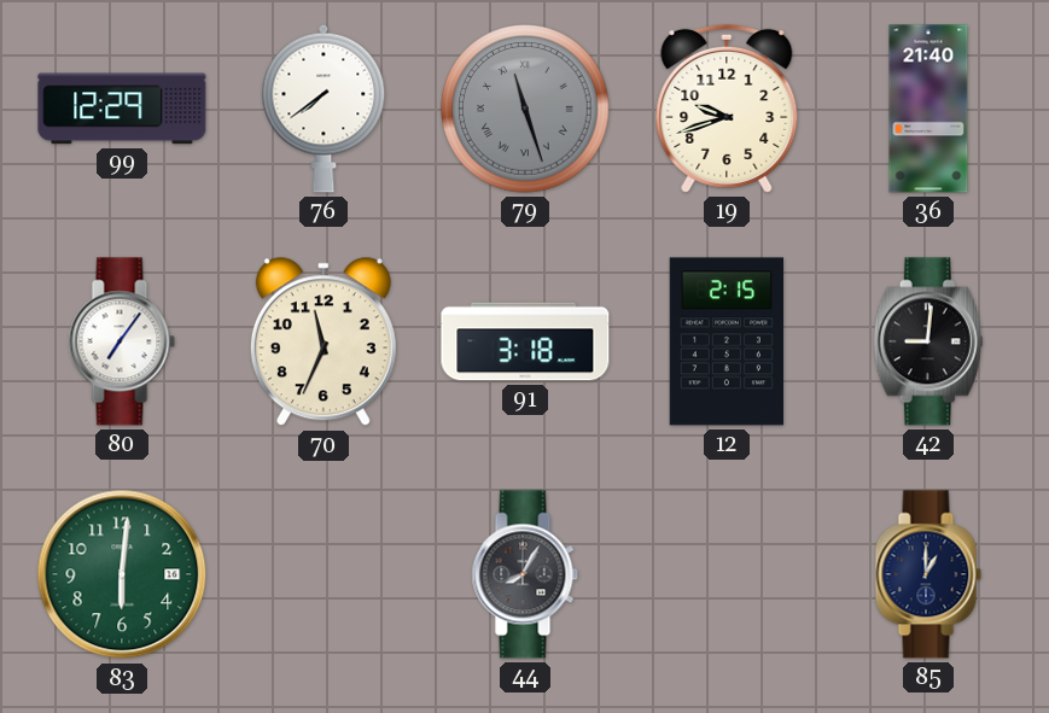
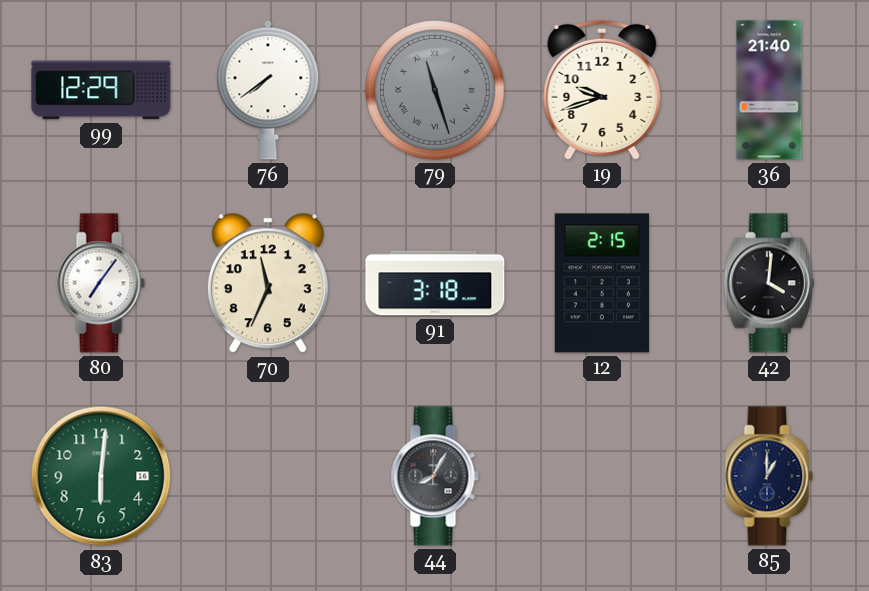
42: 9:01 -> 4:01
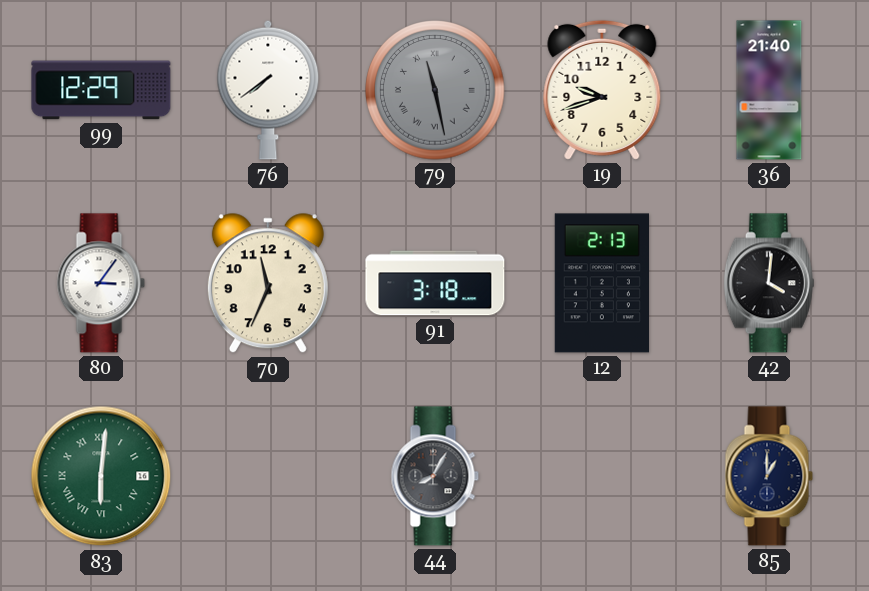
79: 11:27 -> 11:28
80: 7:06 -> 3:06
12: 2:15 -> 2:13
83 numerals: Arabic -> Roman
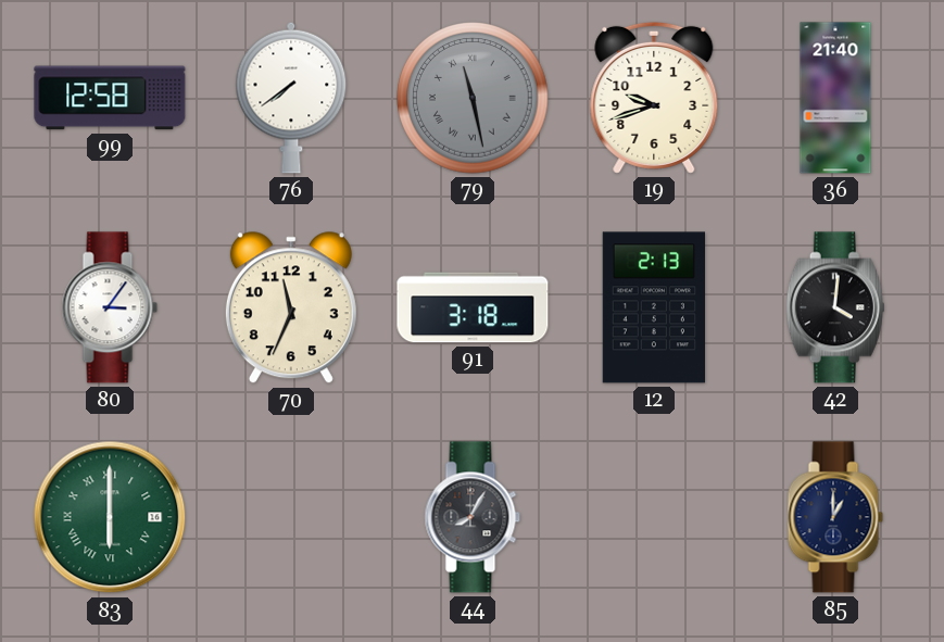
99: 12:29 -> 12:58
83: 6:01 -> 6:00
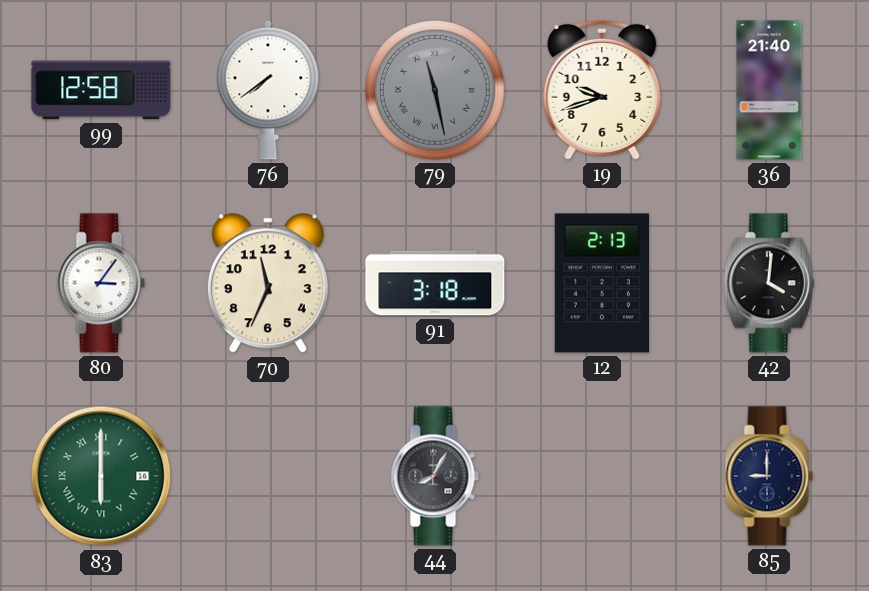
85: 1:00 -> 9:00
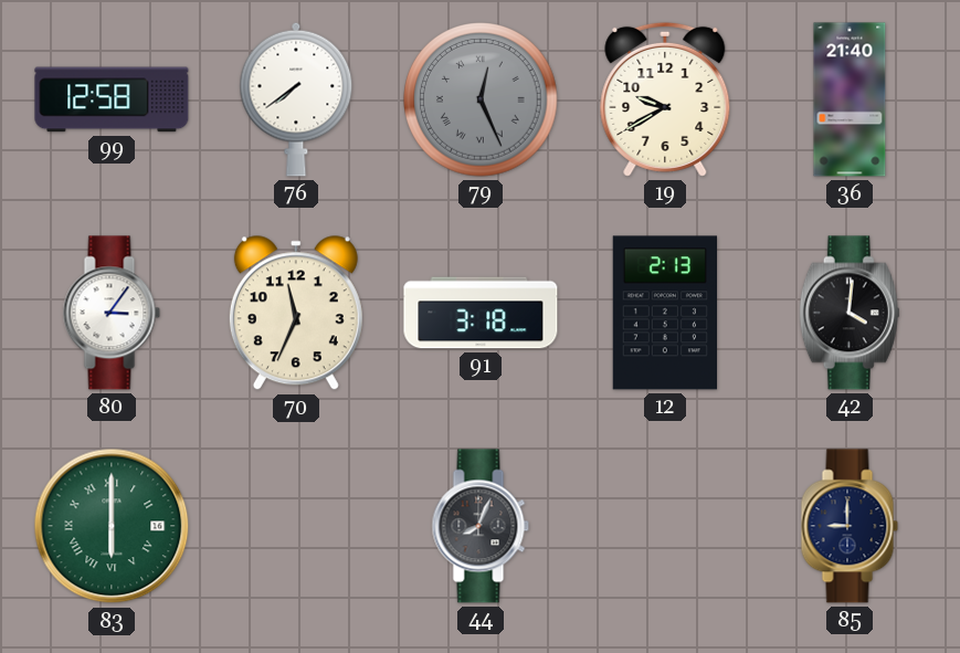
79: 11:28 -> 12:26
19: 9:42 -> 9:40
44: 8:05 -> 8:04
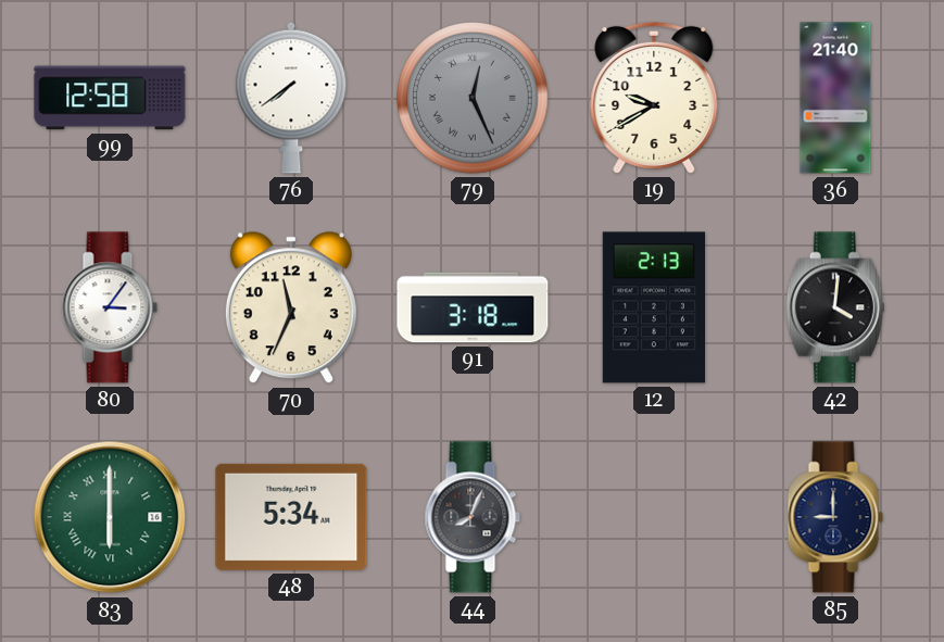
48: none -> 5:34
